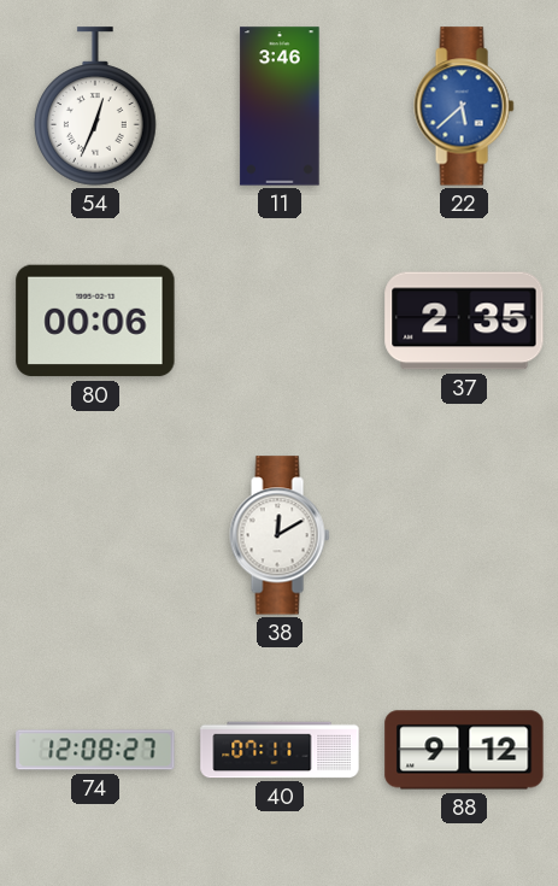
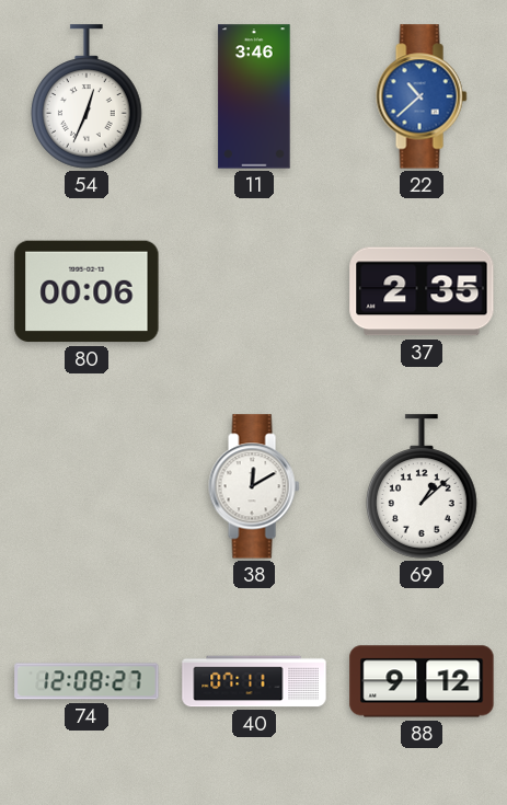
22: 5:38 -> 10:38
69: none -> 1:08
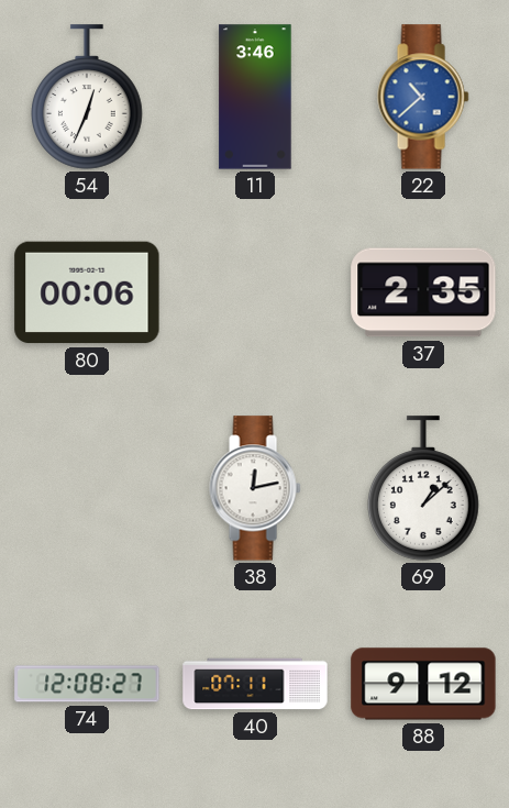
38: 12:10 -> 12:13
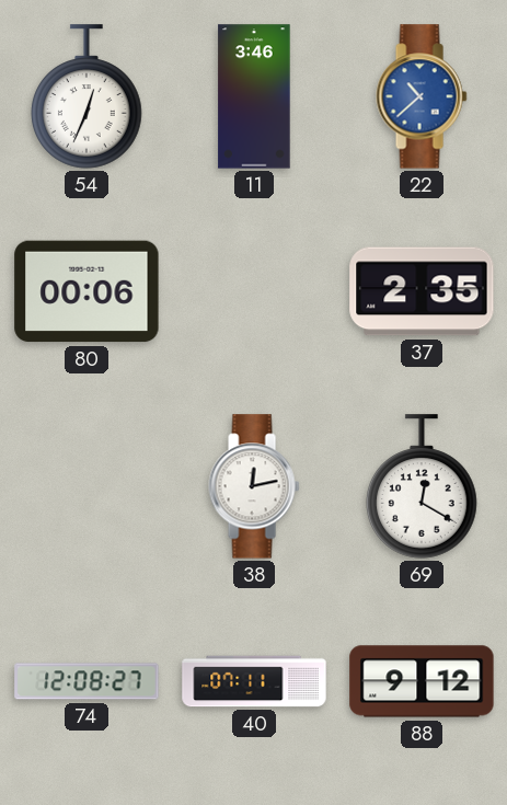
69: 1:08 -> 12:20
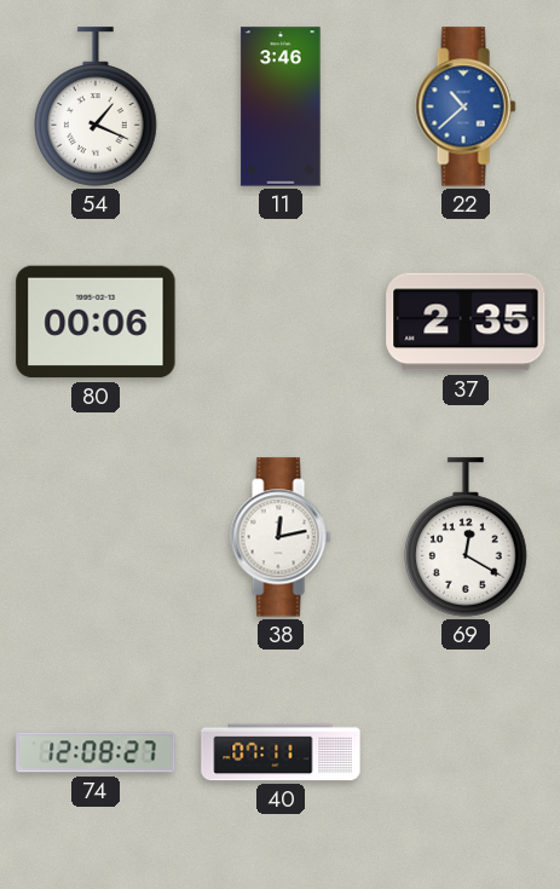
54: 12:34 -> 1:19
88: 9:12 -> none
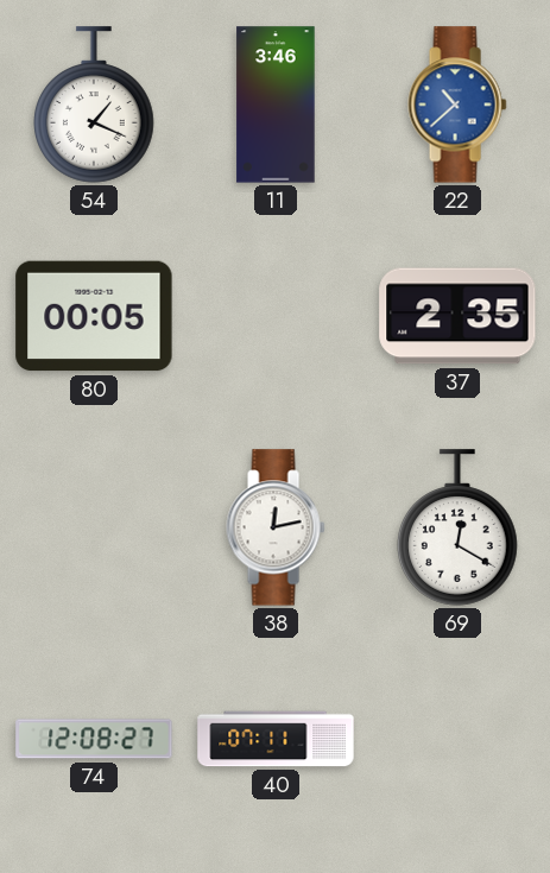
80: 00:06 -> 00:05
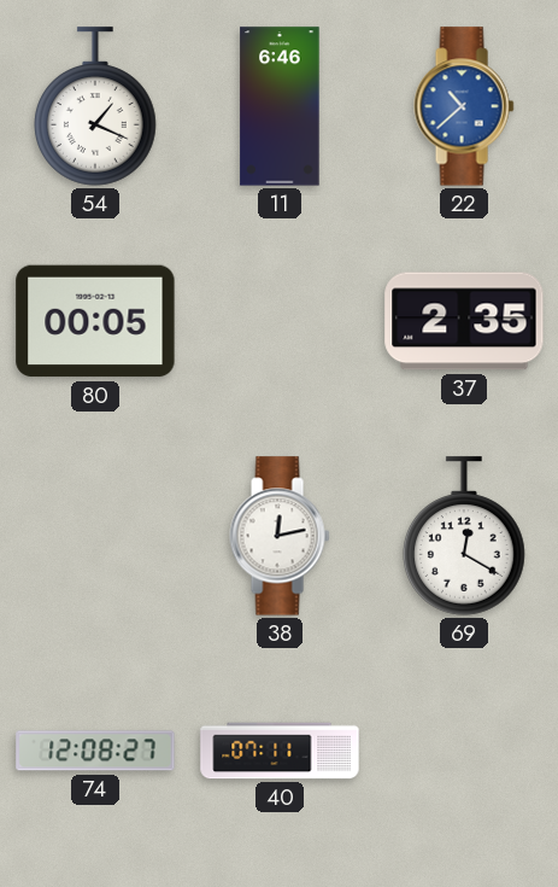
11: 3:46 -> 6:46
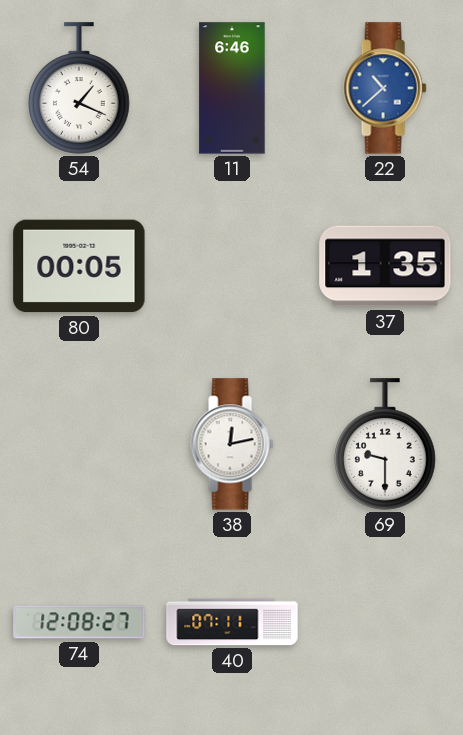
37: 2:35 -> 1:35
69: 12:20 -> 9:30
